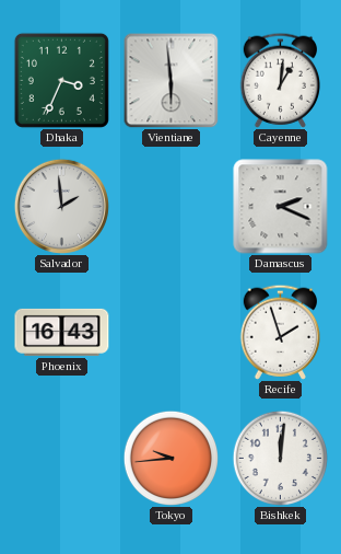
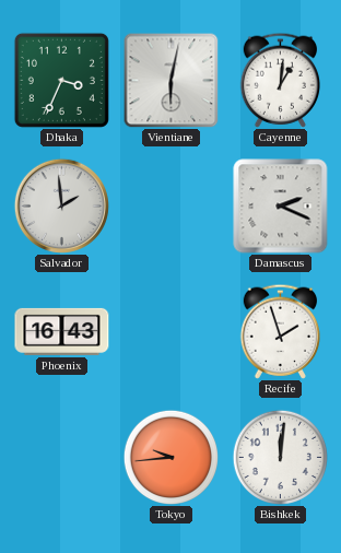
Vientiane: 5:59 -> 6:02
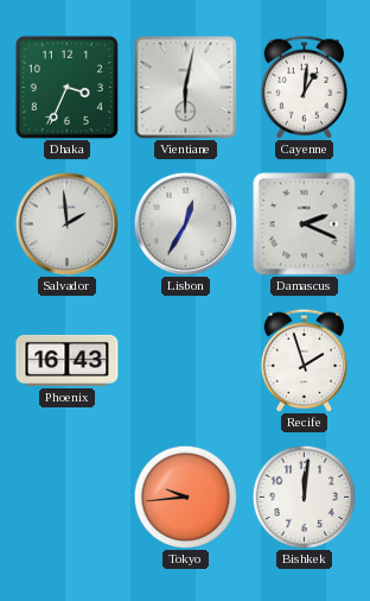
Lisbon: none -> 12:35
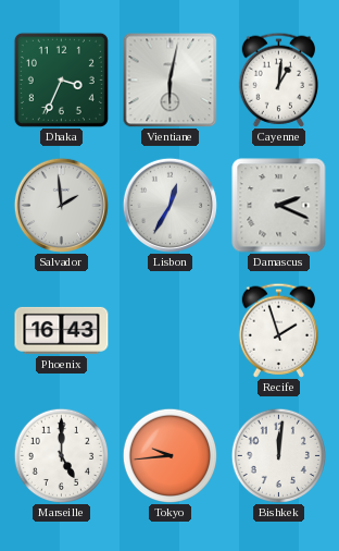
Marseille: none -> 5:00
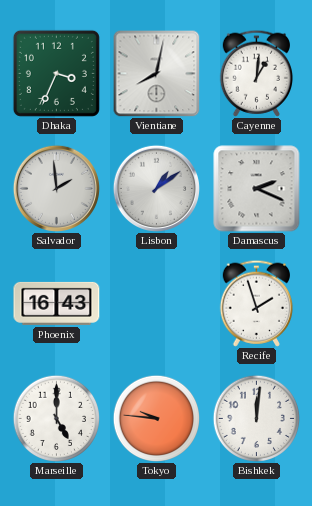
Vientiane: 6:02 -> 8:02
Lisbon: 12:35 -> 1:09
Tokyo: 9:44 -> 9:46
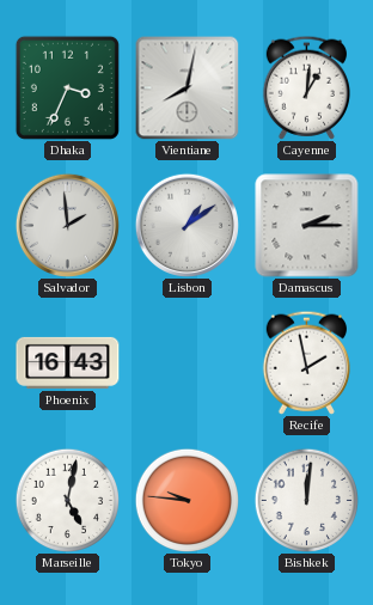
Damascus: 2:19 -> 2:15
Recife: 1:57 -> 1:58
Marseille: 5:00 -> 5:02
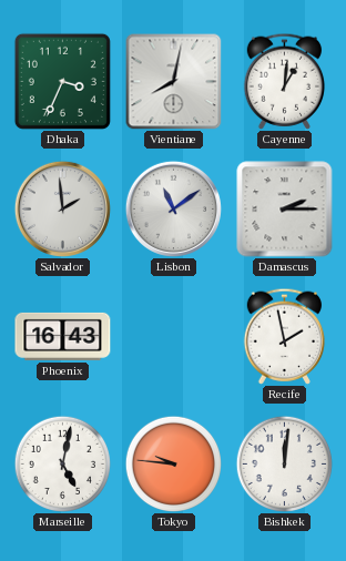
Lisbon: 1:09 -> 11:09
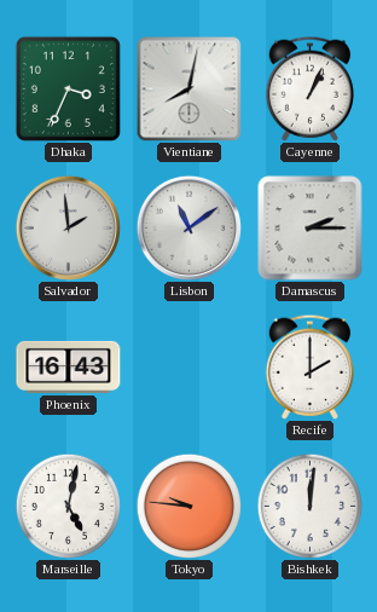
Cayenne: 1:01 -> 1:04
Recife: 1:58 -> 2:00
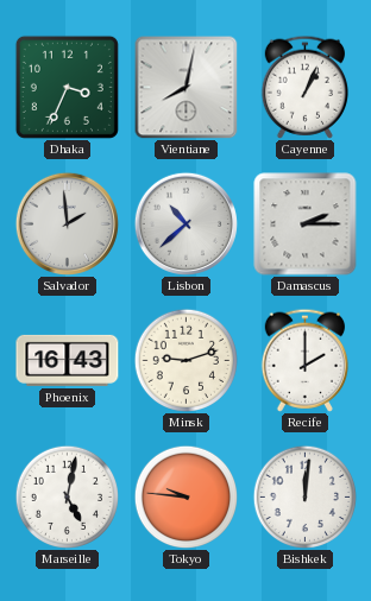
Lisbon: 11:09 -> 10:38
Minsk: none -> 9:12
